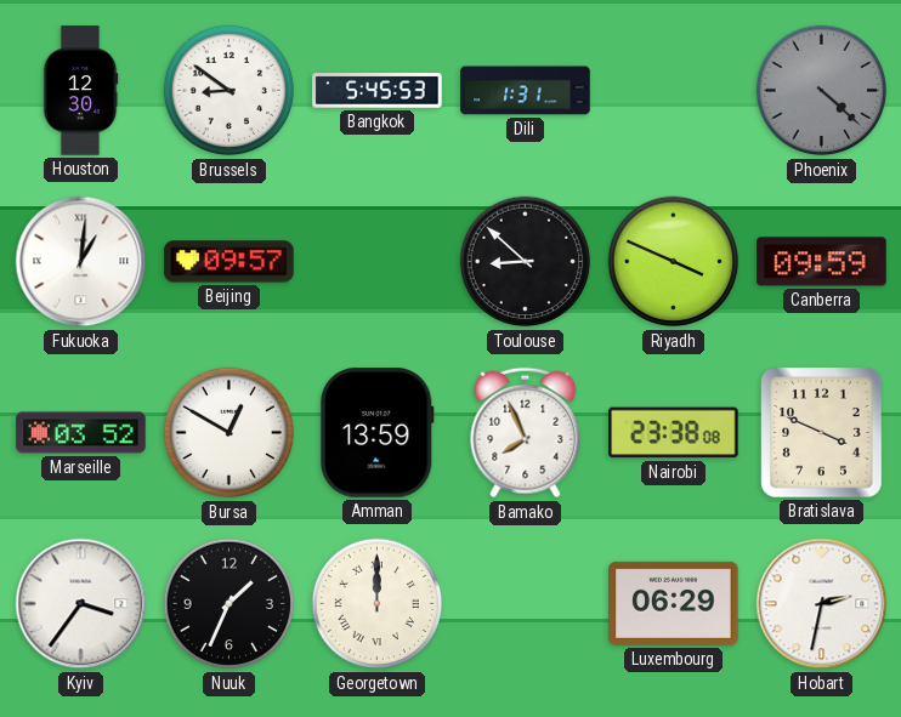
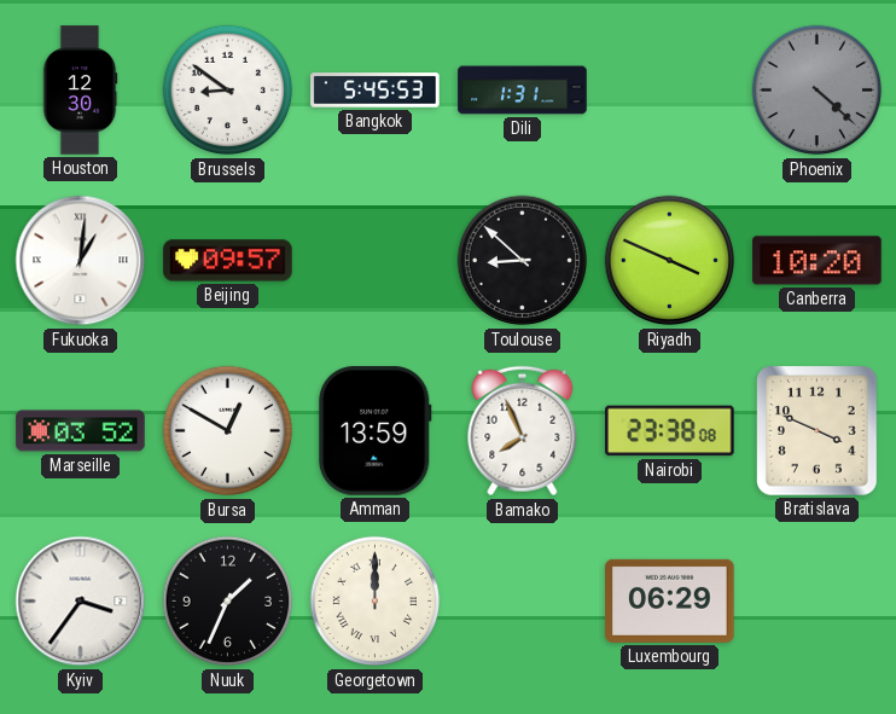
Canberra: 09:59 -> 10:20
Hobart: 2:32 -> none
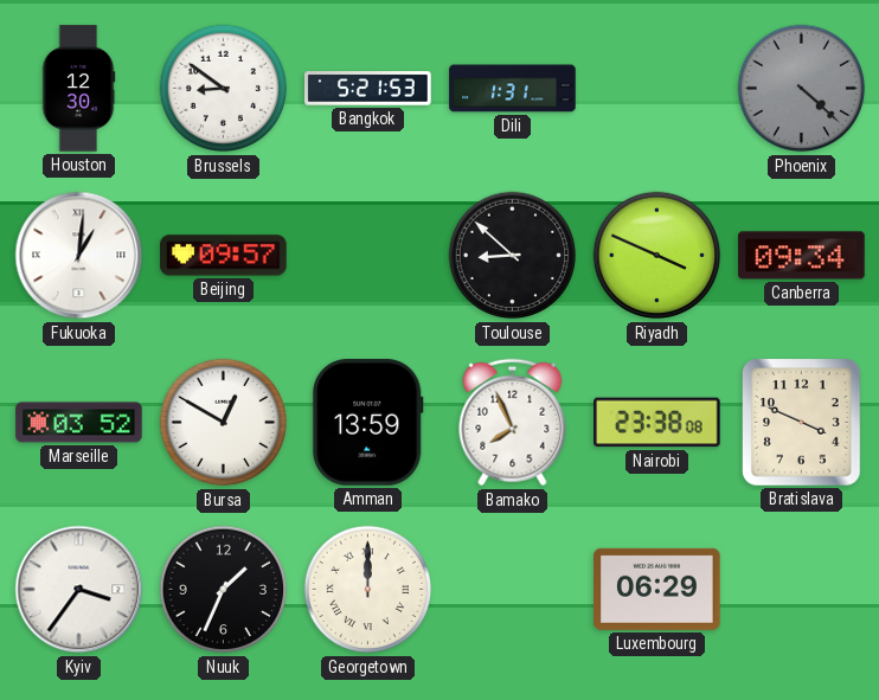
Bangkok: 5:45 -> 5:21
Canberra: 10:20 -> 09:34
